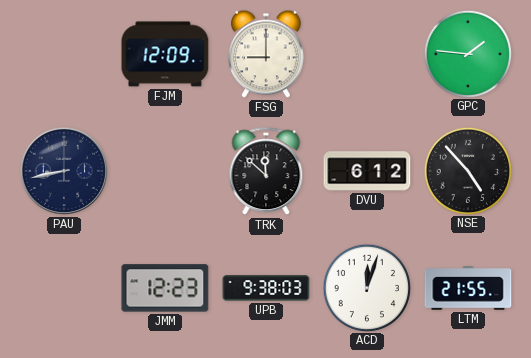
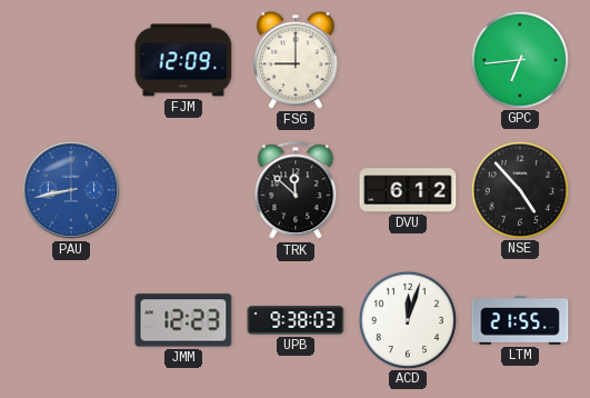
GPC: 1:46 -> 6:44
PAU dial: navy -> blue
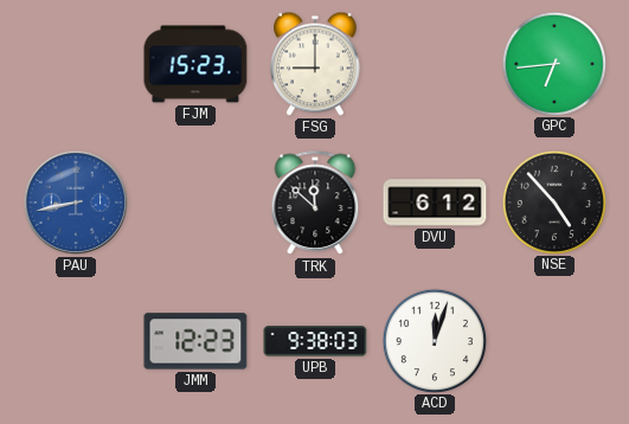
FJM: 12:09 -> 15:23
LTM: 21:55 -> none
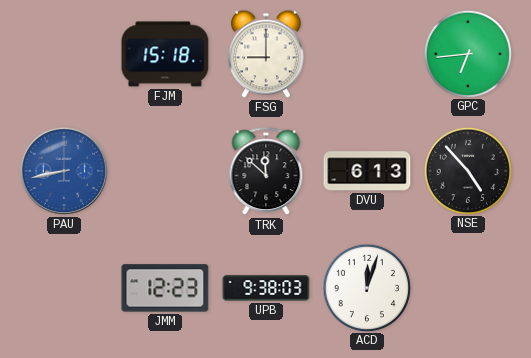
FJM: 15:23 -> 15:18
DVU: 6:12 -> 6:13
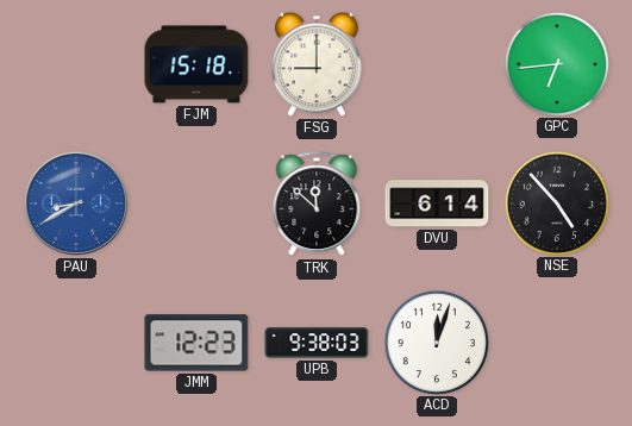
PAU: 8:43 -> 8:40
DVU: 6:13 -> 6:14
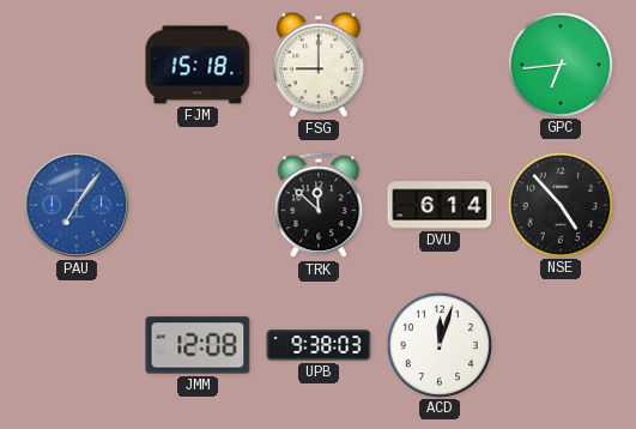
PAU: 8:40 -> 7:06
JMM: 12:23 -> 12:08
